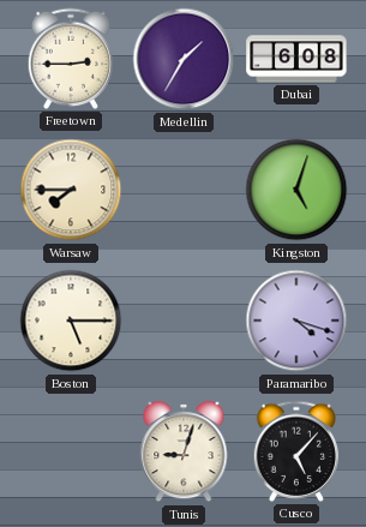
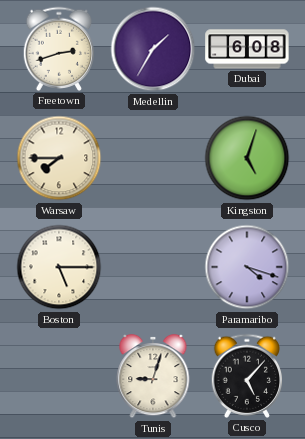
Freetown: 2:45 -> 2:42
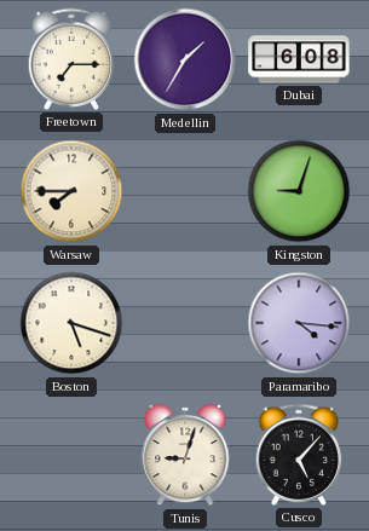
Freetown: 2:42 -> 7:15
Kingston: 5:03 -> 9:03
Boston: 5:15 -> 5:18
Paramaribo: 4:18 -> 4:16
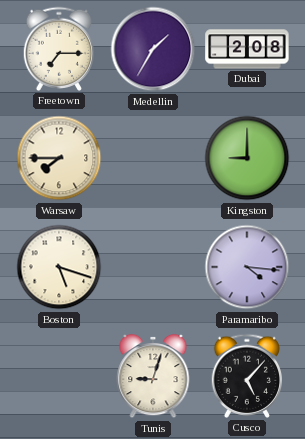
Dubai: 6:08 -> 2:08
Kingston: 9:03 -> 9:00
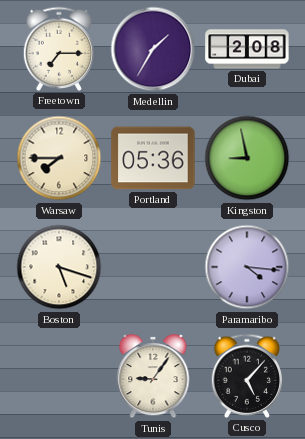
Portland: none -> 05:36
Kingston: 9:00 -> 8:58
Tunis: 9:03 -> 9:06
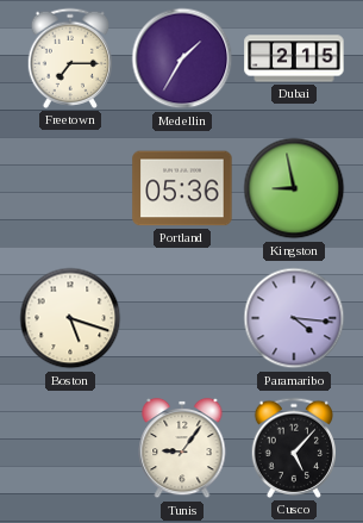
Dubai: 2:08 -> 2:15
Warsaw: 7:45 -> none
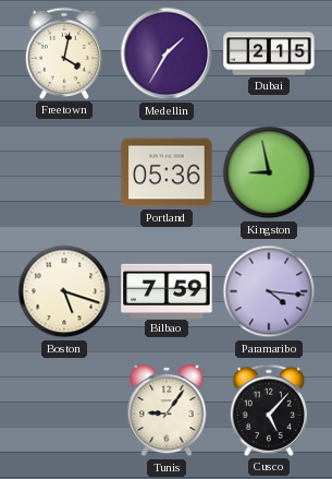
Freetown: 7:15 -> 4:02
Bilbao: none -> 7:59
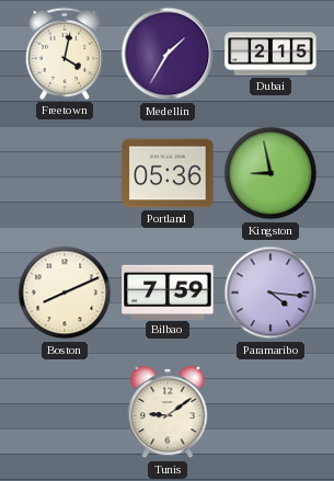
Boston: 5:18 -> 8:11
Tunis: 9:06 -> 9:09
Cusco: 5:07 -> none
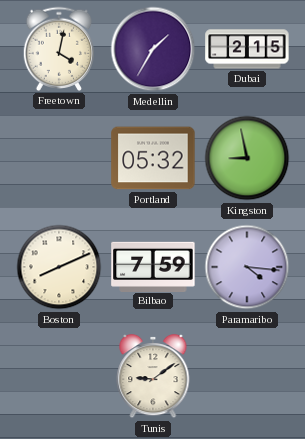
Portland: 05:36 -> 05:32
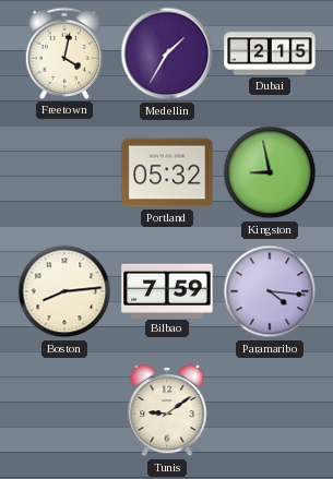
Boston: 8:11 -> 8:14
